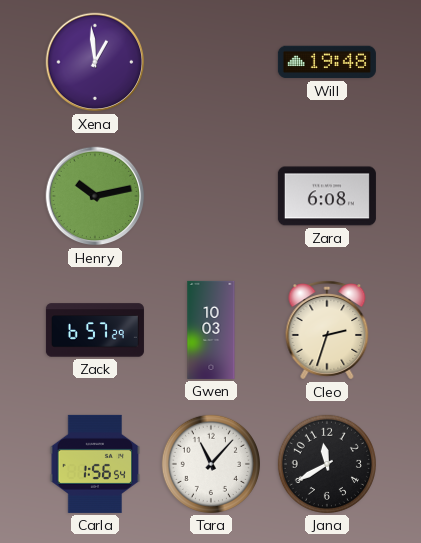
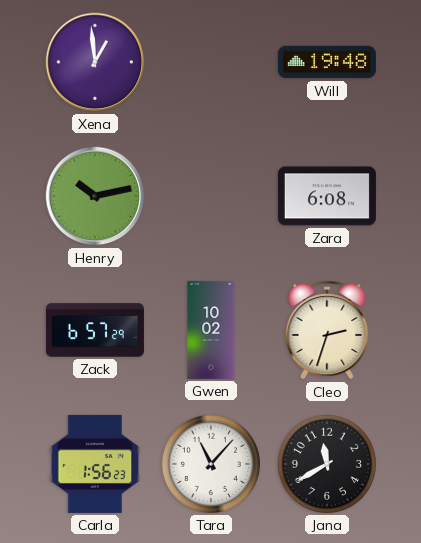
Gwen: 10:03 -> 10:02
Carla: 1:56:54 -> 1:56:23
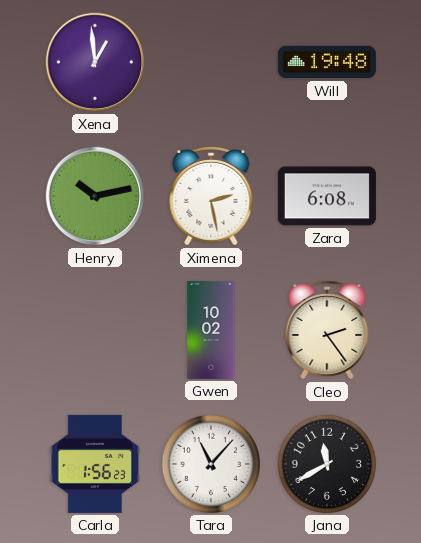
Ximena: none -> 2:28
Zack: 6:57 -> none
Cleo: 2:33 -> 2:24
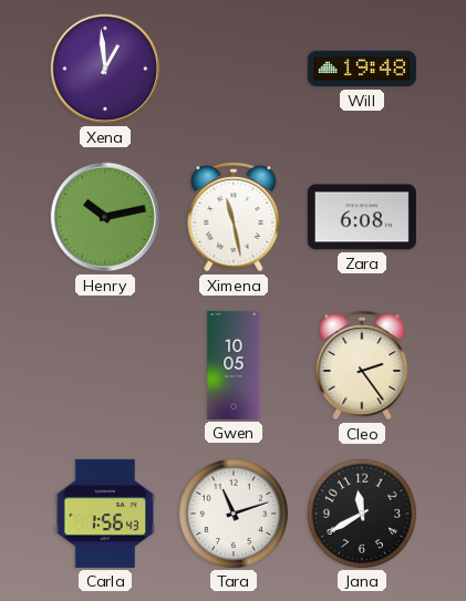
Ximena: 2:28 -> 11:28
Gwen: 10:02 -> 10:05
Carla: 1:56:23 -> 1:56:43
Tara: 11:07 -> 11:12
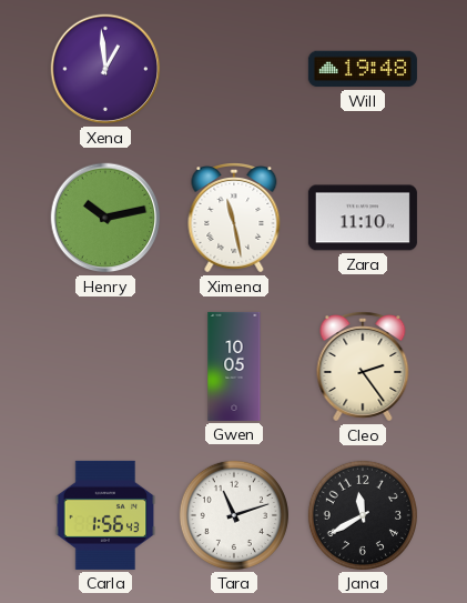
Zara: 6:08 -> 11:10
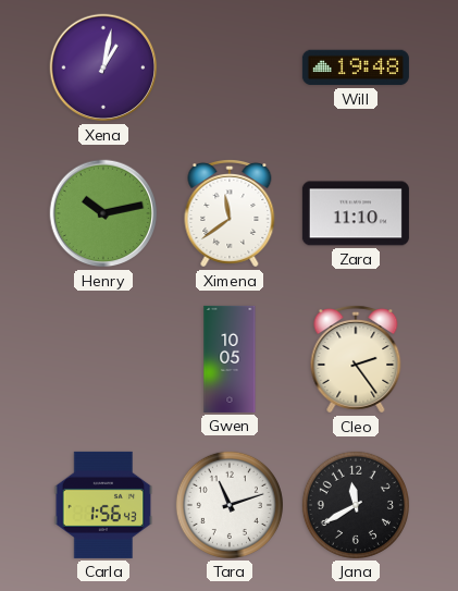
Xena: 12:59 -> 1:02
Ximena: 11:28 -> 11:39
